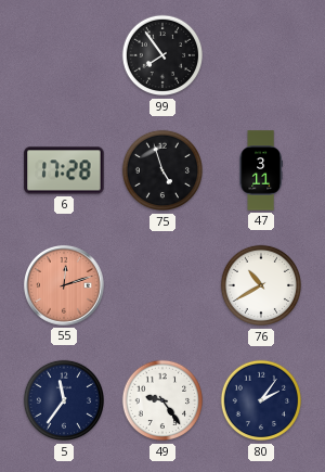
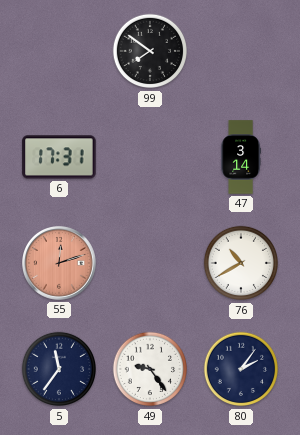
99: 7:54 -> 7:51
6: 17:28 -> 17:31
75: 4:57 -> none
47: 3:11 -> 3:14
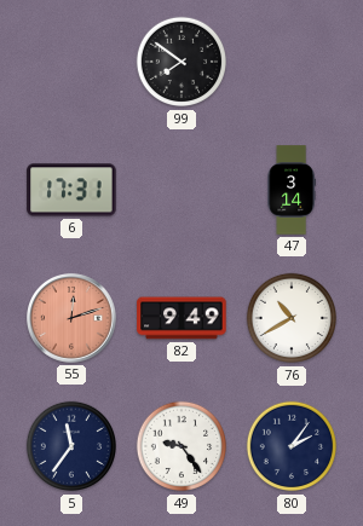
82: none -> 9:49
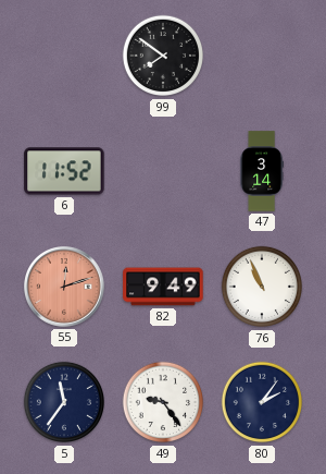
6: 17:31 -> 11:52
76: 10:40 -> 10:56
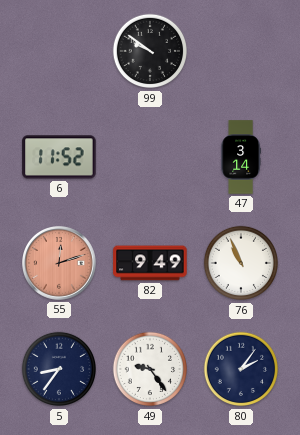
99: 7:51 -> 9:51
5: 11:36 -> 8:36
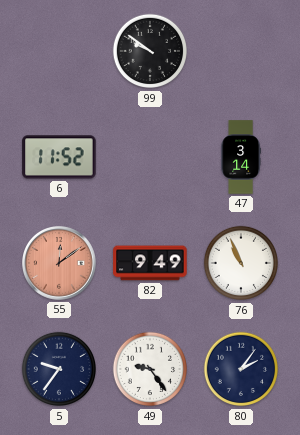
55: 12:12 -> 12:09
5: 8:36 -> 9:36
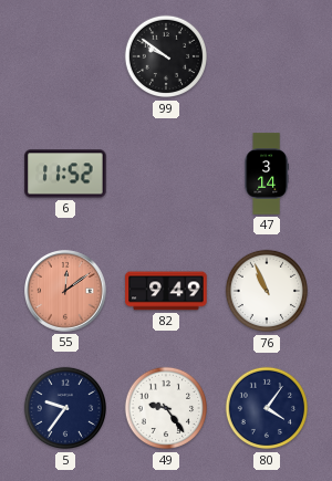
80: 2:06 -> 4:06
